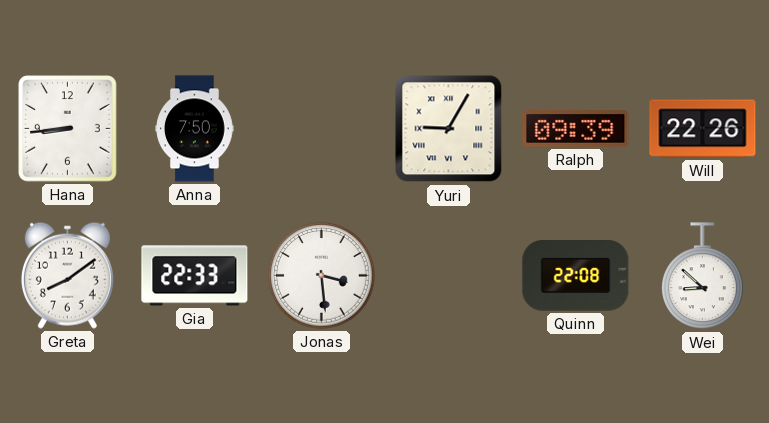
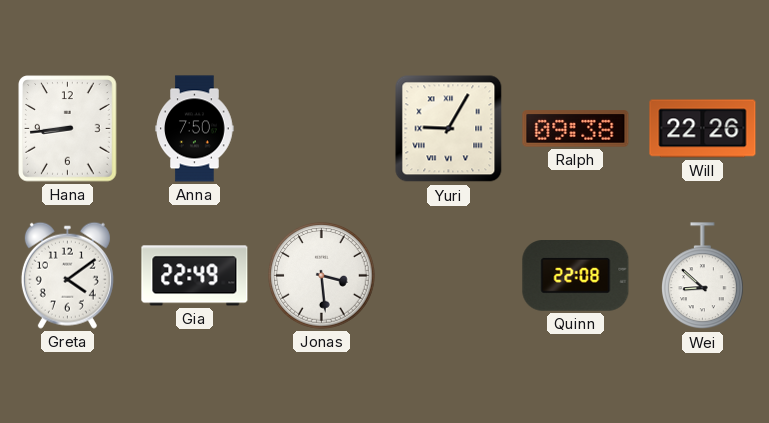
Ralph: 09:39 -> 09:38
Greta: 8:09 -> 4:09
Gia: 22:33 -> 22:49
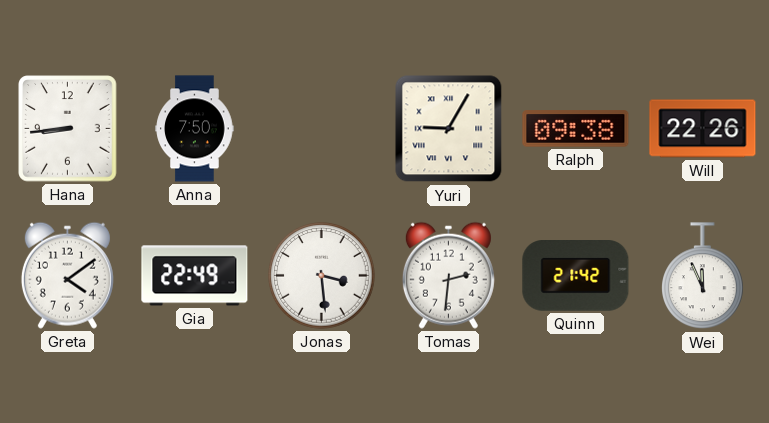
Tomas: none -> 2:31
Quinn: 22:08 -> 21:42
Wei: 8:52 -> 11:56
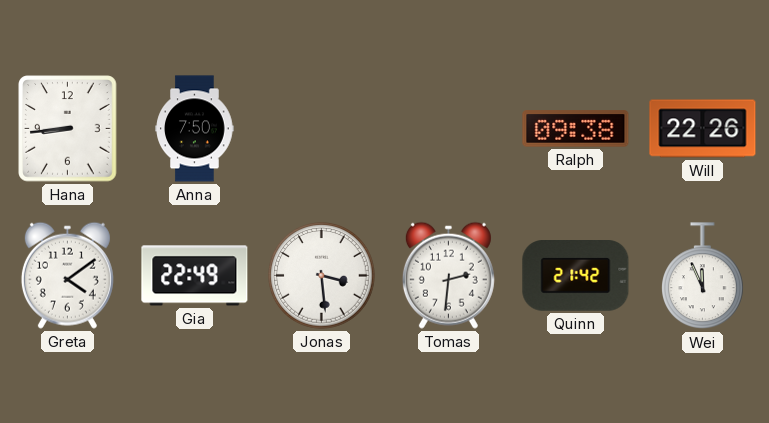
Yuri: 9:05 -> none
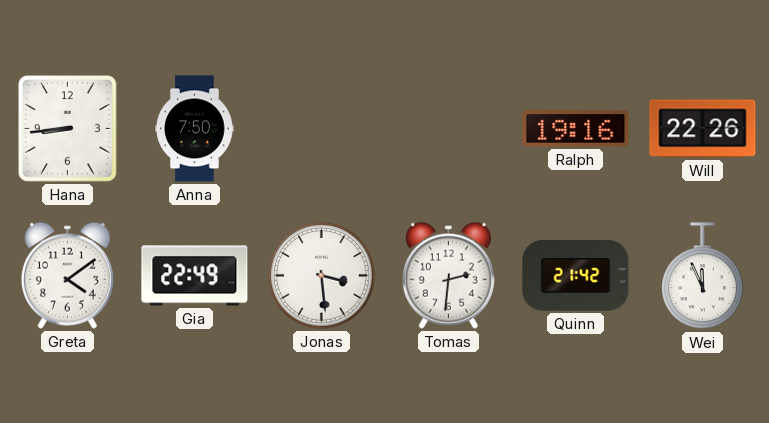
Ralph: 09:38 -> 19:16
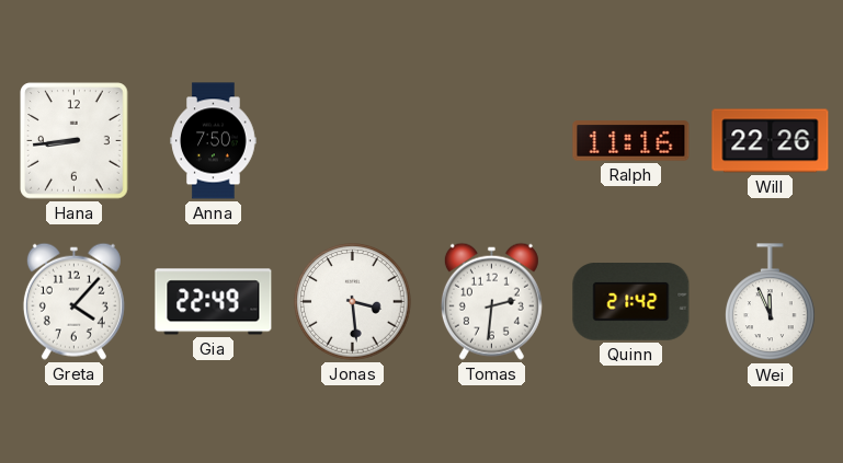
Ralph: 19:16 -> 11:16
Greta: 4:09 -> 4:07
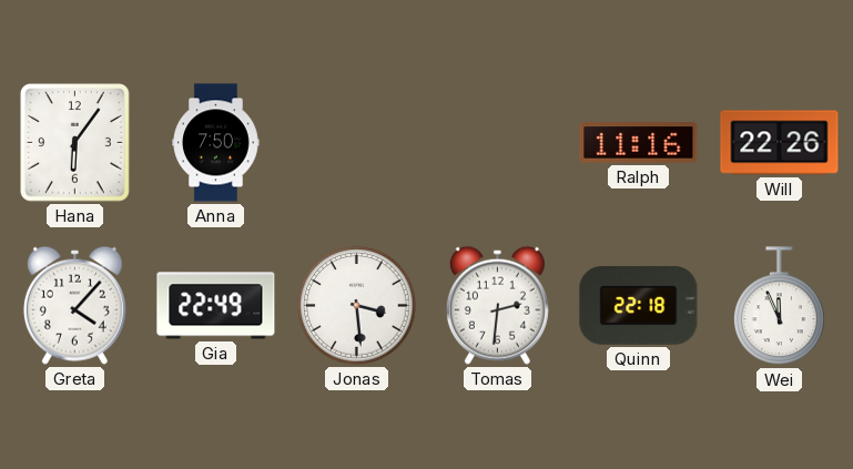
Hana: 8:44 -> 6:06
Quinn: 21:42 -> 22:18
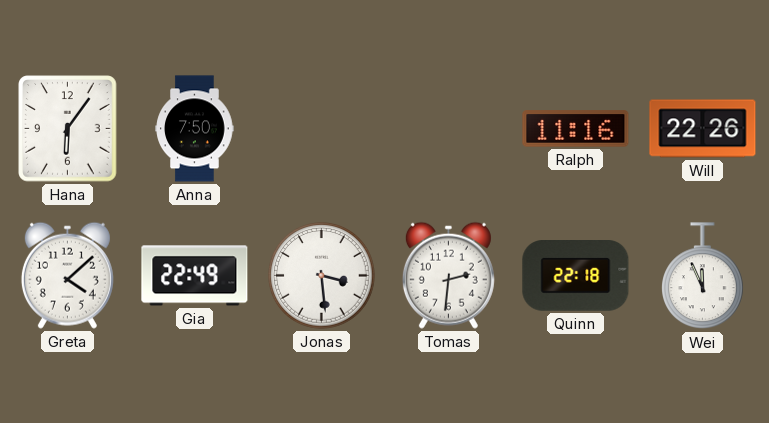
Greta: 4:07 -> 4:08
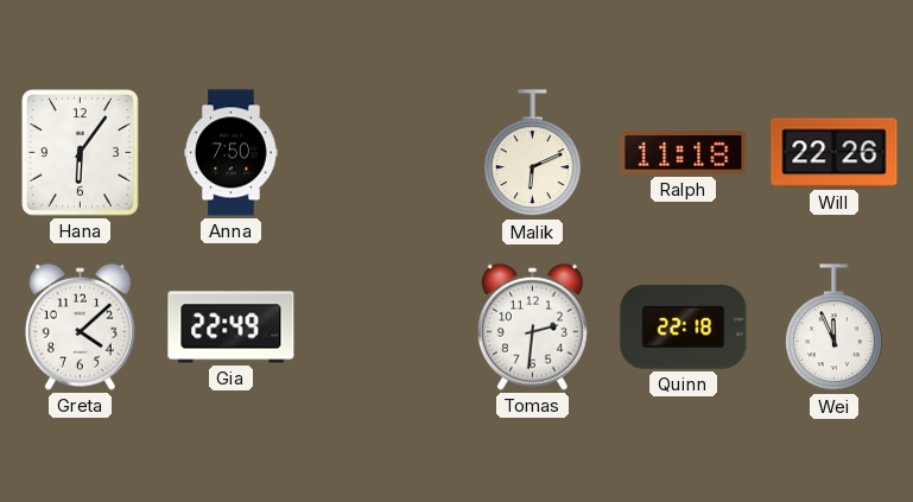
Malik: none -> 6:11
Ralph: 11:16 -> 11:18
Jonas: 3:29 -> none
